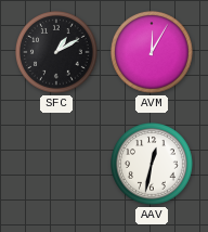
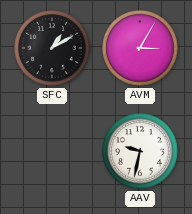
AVM: 12:05 -> 3:05
AAV: 12:32 -> 9:32
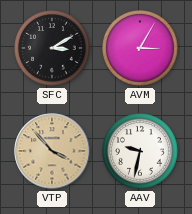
SFC: 1:10 -> 3:10
VTP: none -> 3:53
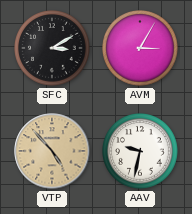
VTP: 3:53 -> 4:53
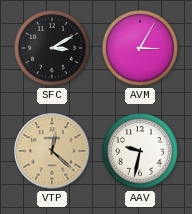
VTP: 4:53 -> 12:22
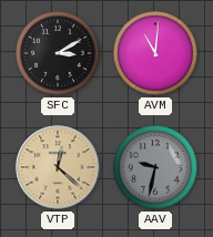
AVM: 3:05 -> 11:01
AAV dial: white -> grey
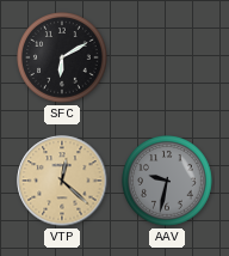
SFC: 3:10 -> 6:10
AVM: 11:01 -> none
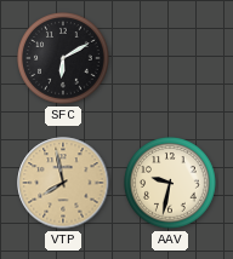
VTP: 12:22 -> 7:58
AAV dial: grey -> cream
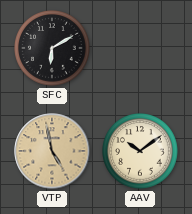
VTP: 7:58 -> 4:58
AAV: 9:32 -> 10:09
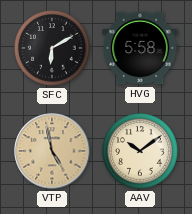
HVG: none -> 5:58
